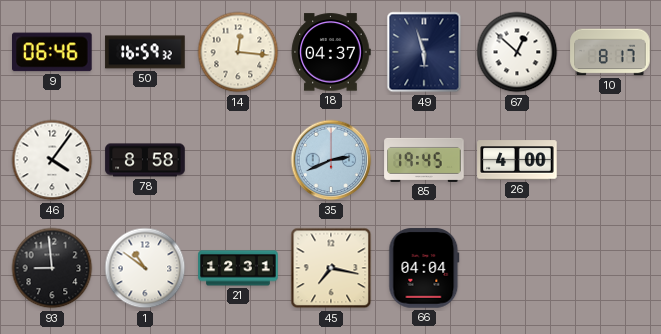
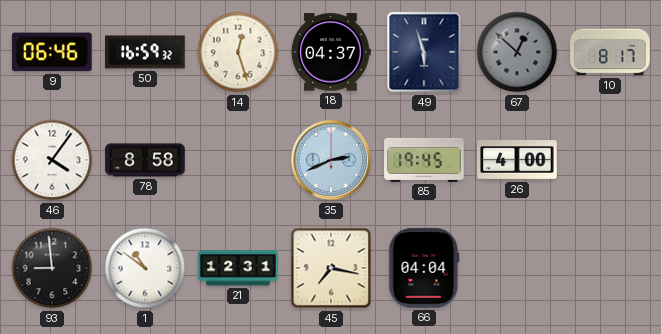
14: 12:16 -> 12:27
67 dial: white -> grey
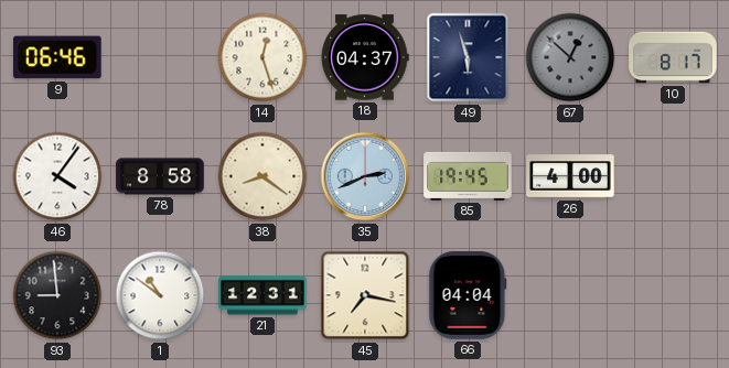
50: 16:59 -> none
38: none -> 8:21
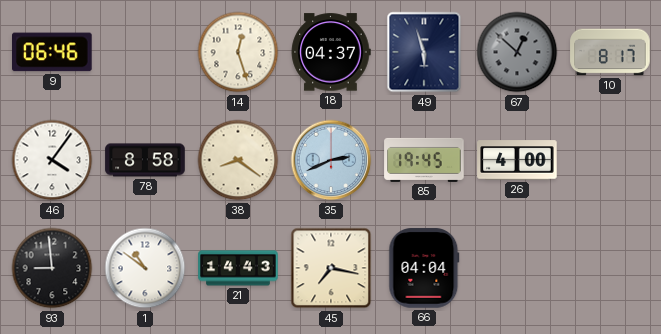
21: 12:31 -> 14:43
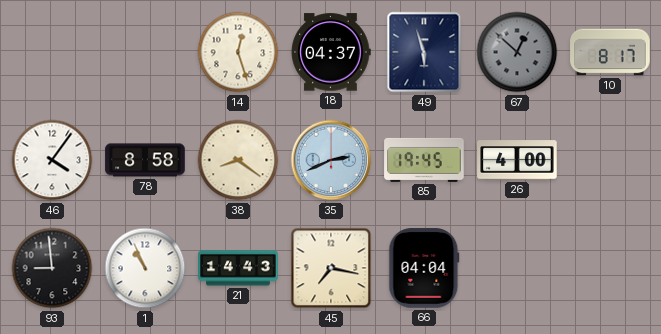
9: 06:46 -> none
1: 10:51 -> 10:56
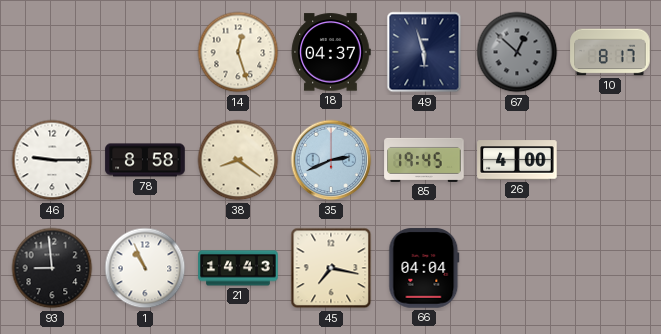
46: 4:06 -> 9:15
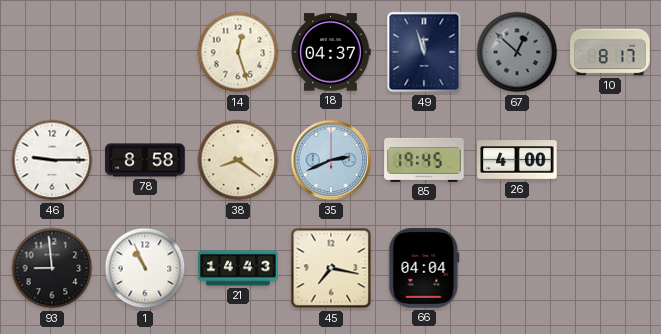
49: 5:57 -> 11:57
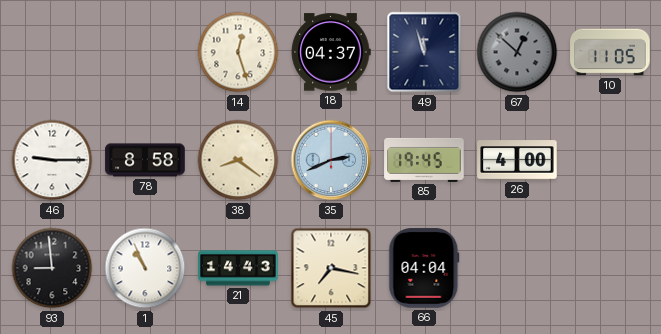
10: 8:17 -> 11:05
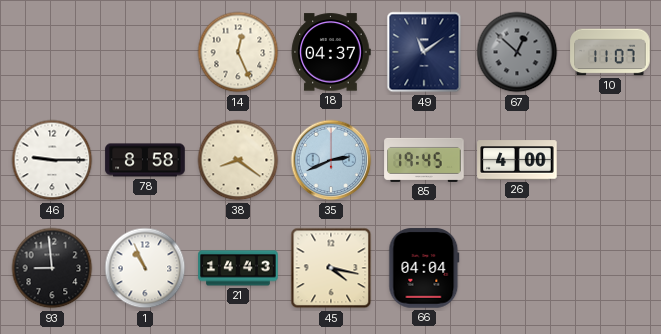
14: 12:27 -> 12:26
49: 11:57 -> 11:09
10: 11:05 -> 11:07
45: 7:17 -> 4:17
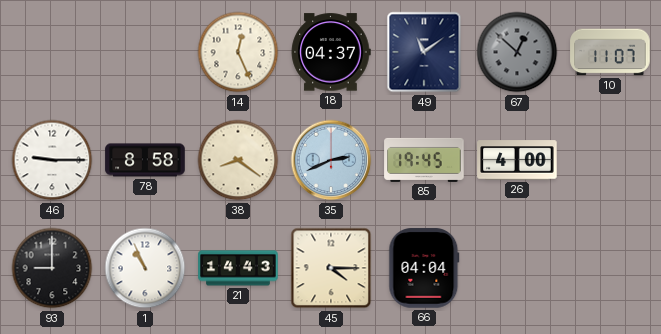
93: 8:59 -> 9:00
45: 4:17 -> 4:15
